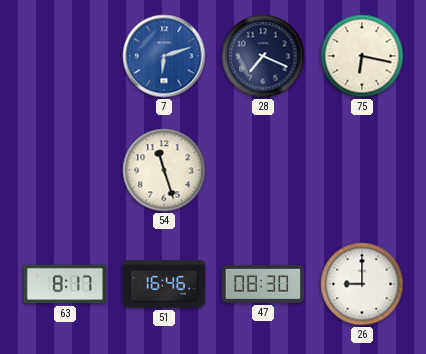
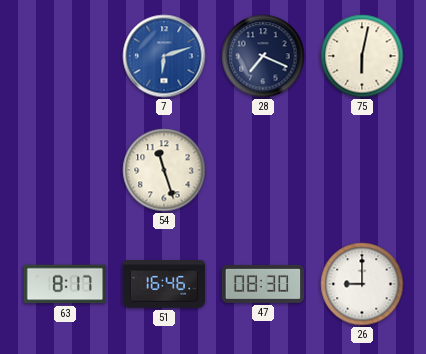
75: 6:17 -> 6:02
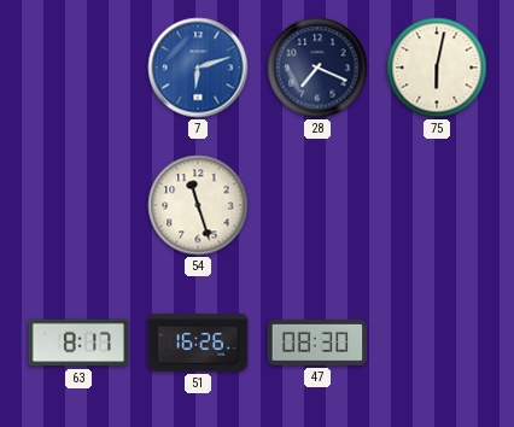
51: 16:46 -> 16:26
26: 9:00 -> none
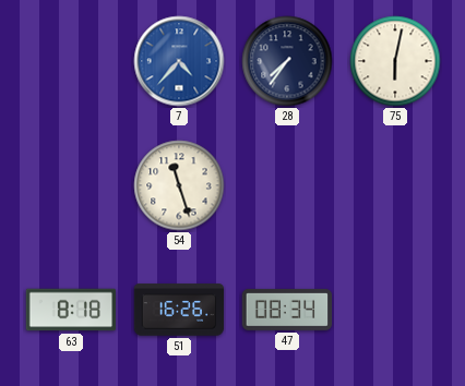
7: 6:12 -> 4:37
28: 7:19 -> 7:36
63: 8:17 -> 8:18
47: 08:30 -> 08:34
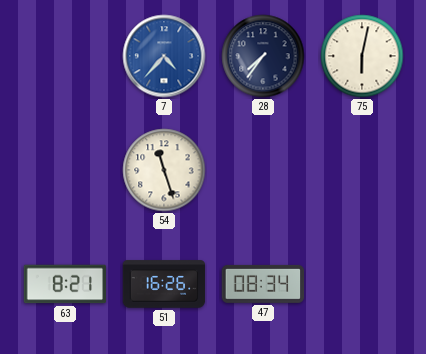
63: 8:18 -> 8:21
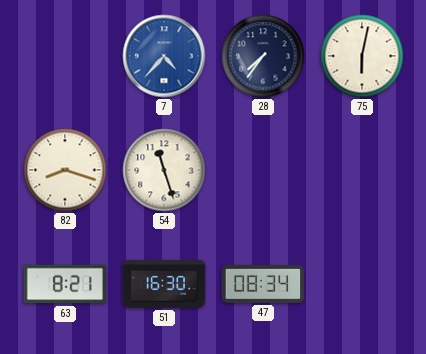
82: none -> 8:18
51: 16:26 -> 16:30
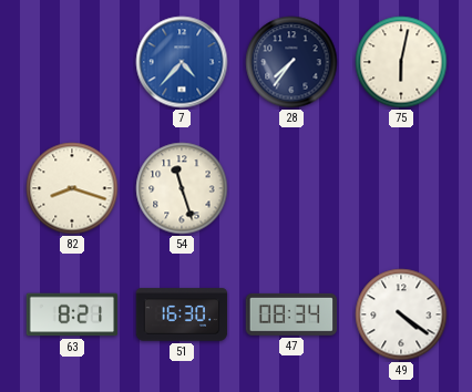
49: none -> 4:21
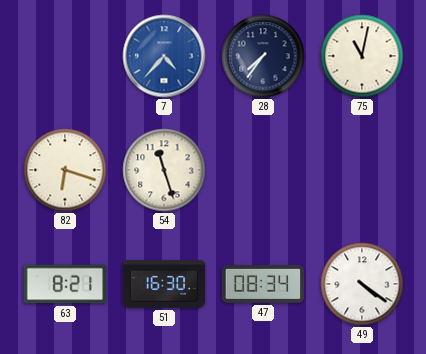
75: 6:02 -> 11:02
82: 8:18 -> 6:18
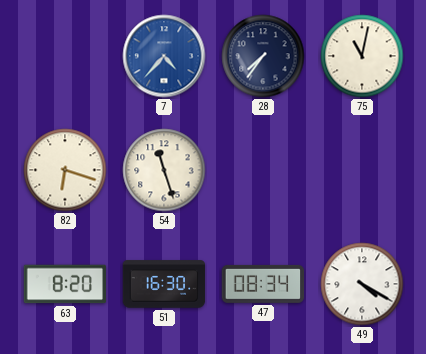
63: 8:21 -> 8:20
49: 4:21 -> 4:20
